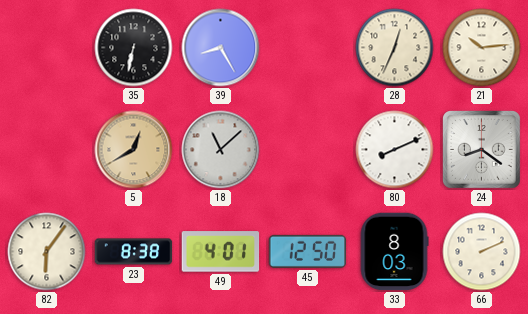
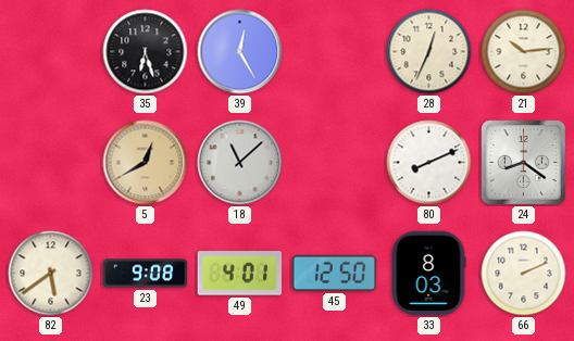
35: 6:32 -> 6:27
39: 8:25 -> 12:25
82: 6:06 -> 5:39
23: 8:38 -> 9:08
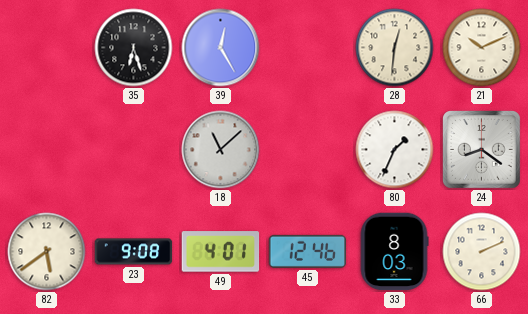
28: 12:34 -> 12:31
21: 10:14 -> 10:11
5: 12:40 -> none
80: 8:11 -> 1:34
45: 12:50 -> 12:46
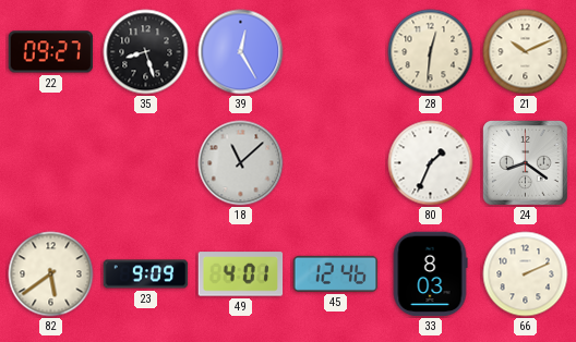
22: none -> 09:27
35: 6:27 -> 8:27
23: 9:08 -> 9:09
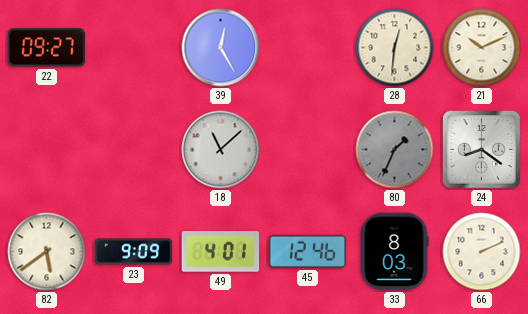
35: 8:27 -> none
80 dial: white -> grey
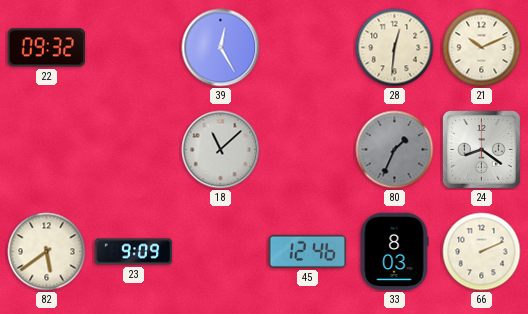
22: 09:27 -> 09:32
49: 4:01 -> none
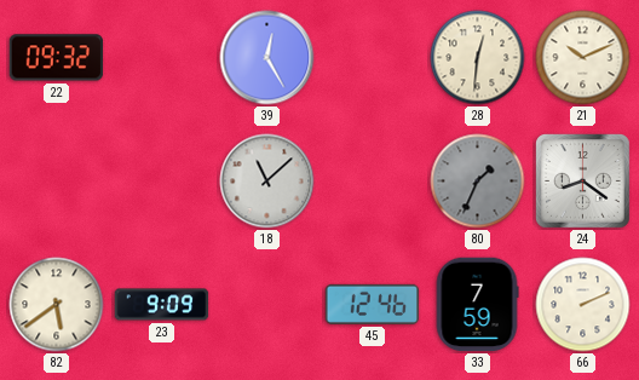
33: 8:03 -> 7:59
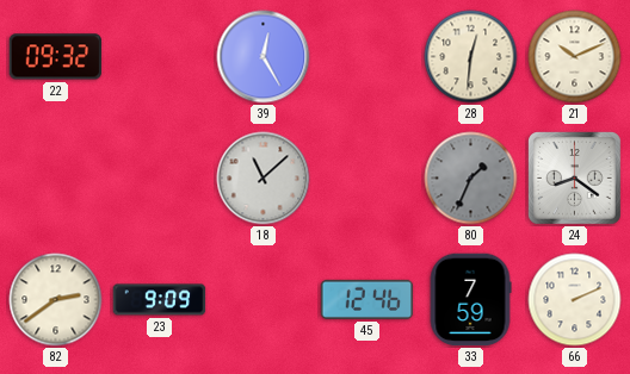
82: 5:39 -> 2:39
